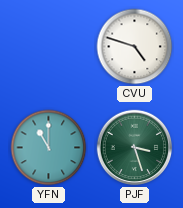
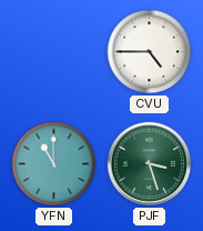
CVU: 4:48 -> 4:45
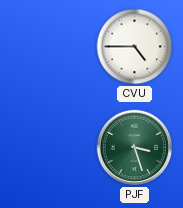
YFN: 11:00 -> none
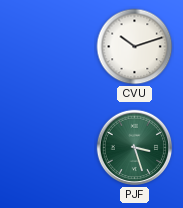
CVU: 4:45 -> 10:12
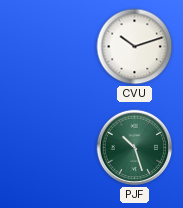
PJF: 3:27 -> 10:27
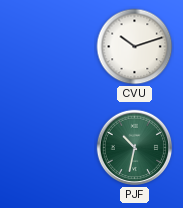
PJF: 10:27 -> 10:32
